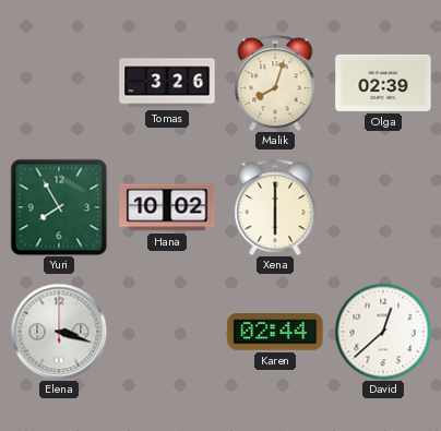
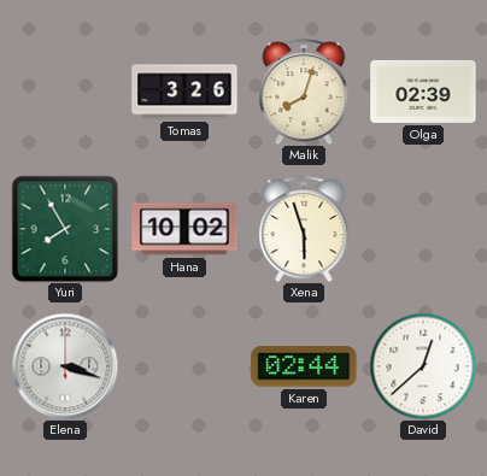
Xena: 6:00 -> 5:57
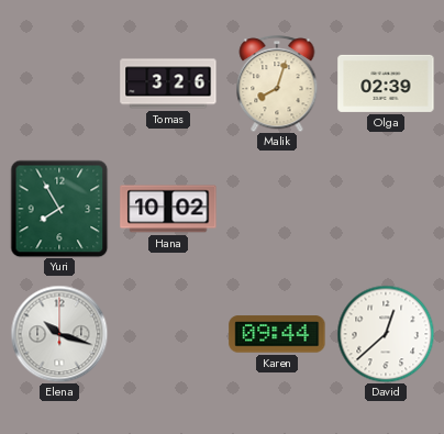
Xena: 5:57 -> none
Elena: 3:18 -> 10:18
Karen: 02:44 -> 09:44
